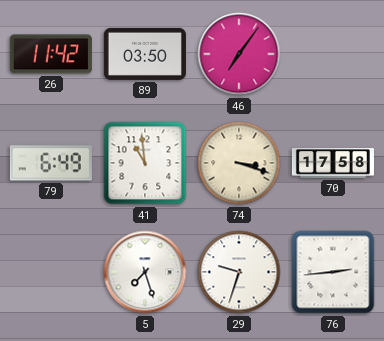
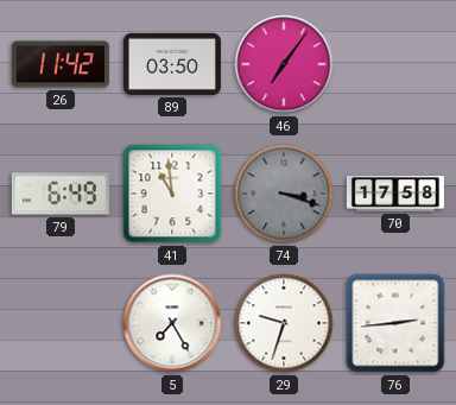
74 dial: cream -> grey
5: 7:27 -> 7:25
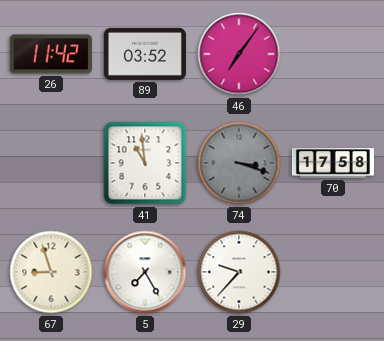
89: 03:50 -> 03:52
79: 6:49 -> none
67: none -> 8:57
29: 9:33 -> 9:37
76: 2:44 -> none
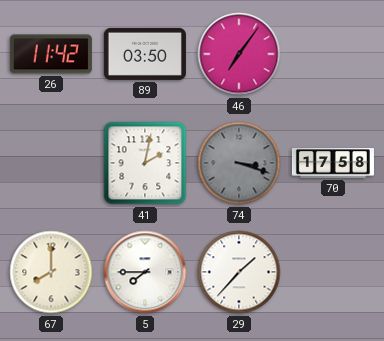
89: 03:52 -> 03:50
41: 10:59 -> 2:02
67: 8:57 -> 8:00
5: 7:25 -> 7:45
29: 9:37 -> 1:37
